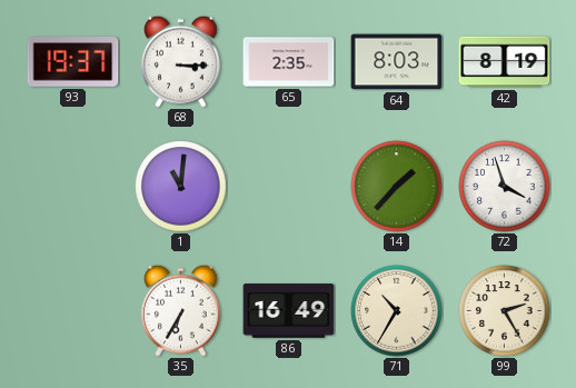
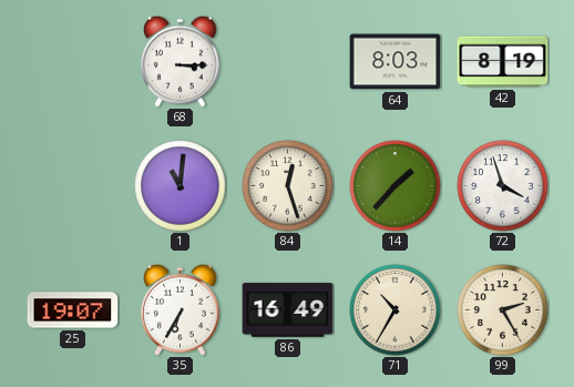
93: 19:37 -> none
65: 2:35 -> none
84: none -> 12:27
25: none -> 19:07
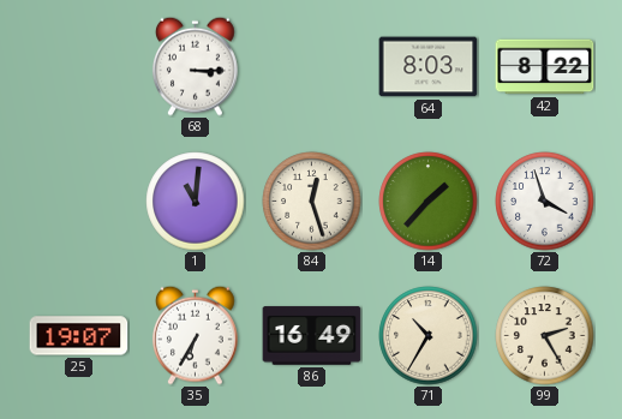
42: 8:19 -> 8:22
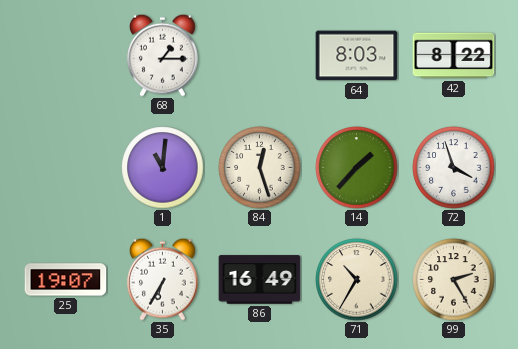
68: 3:15 -> 1:15
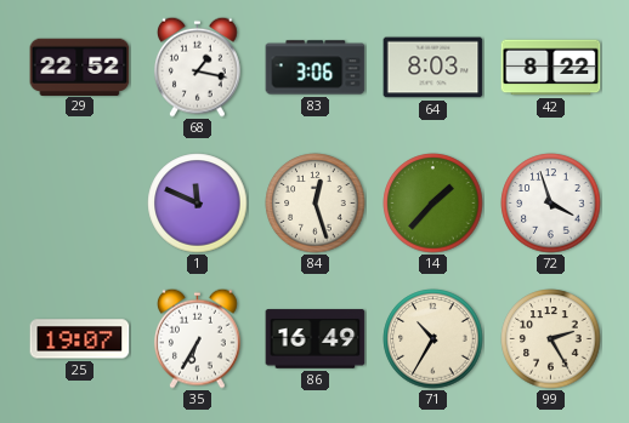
29: none -> 22:52
68: 1:15 -> 1:17
83: none -> 3:06
1: 11:01 -> 11:49
